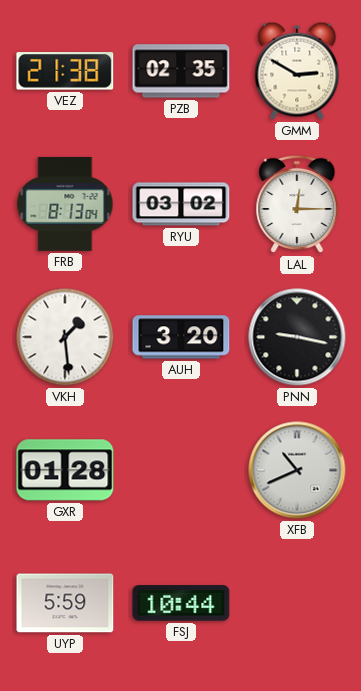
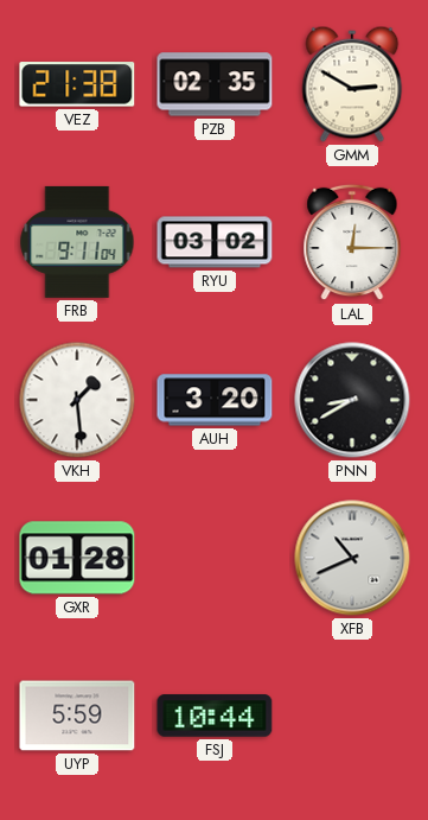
FRB: 8:13 -> 9:11
PNN: 9:17 -> 8:40
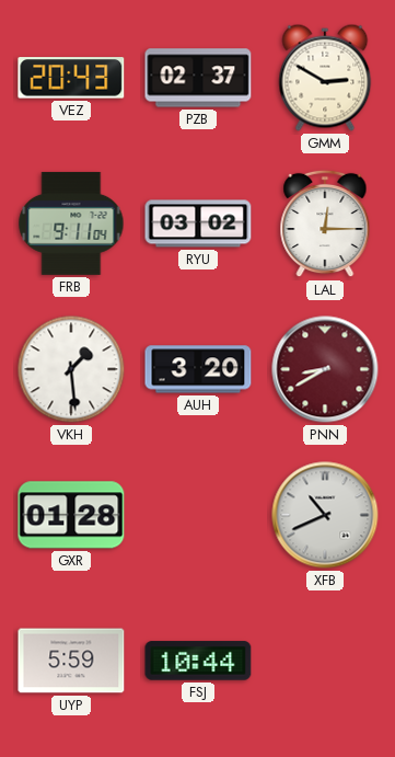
VEZ: 21:38 -> 20:43
PZB: 02:35 -> 02:37
PNN dial: black -> burgundy
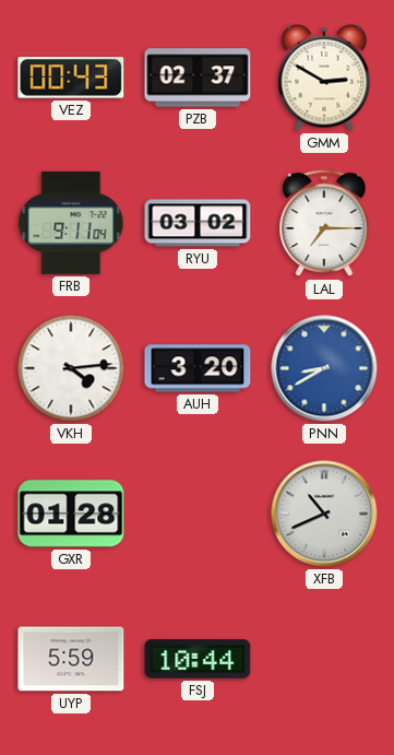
VEZ: 20:43 -> 00:43
LAL: 12:15 -> 7:15
VKH: 1:29 -> 4:14
PNN dial: burgundy -> blue
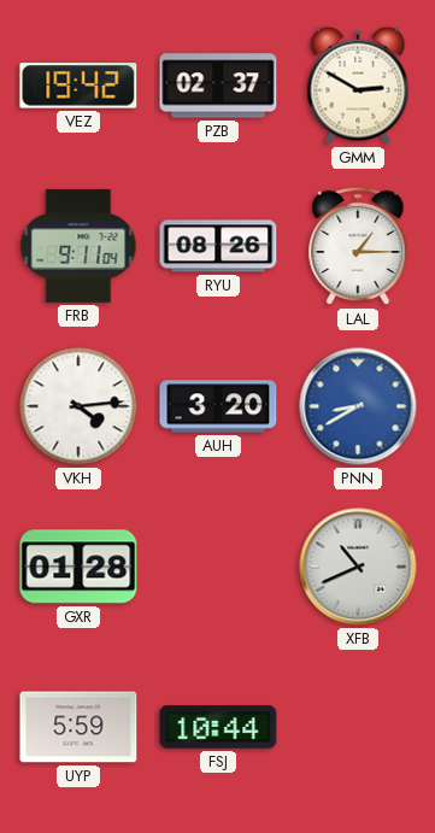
VEZ: 00:43 -> 19:42
RYU: 03:02 -> 08:26
LAL: 7:15 -> 1:15
